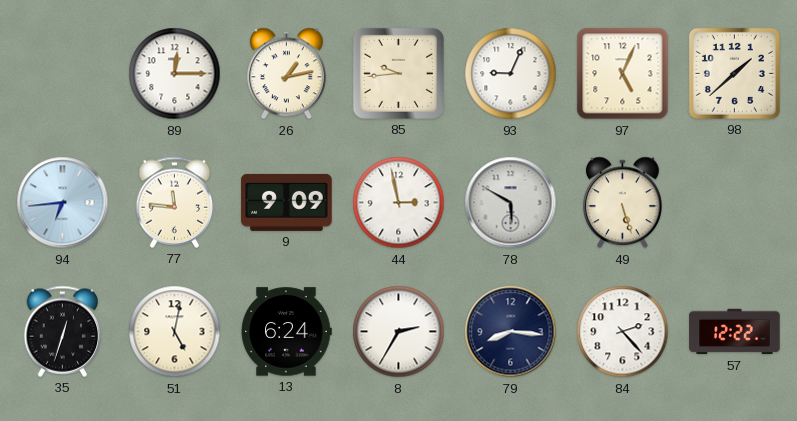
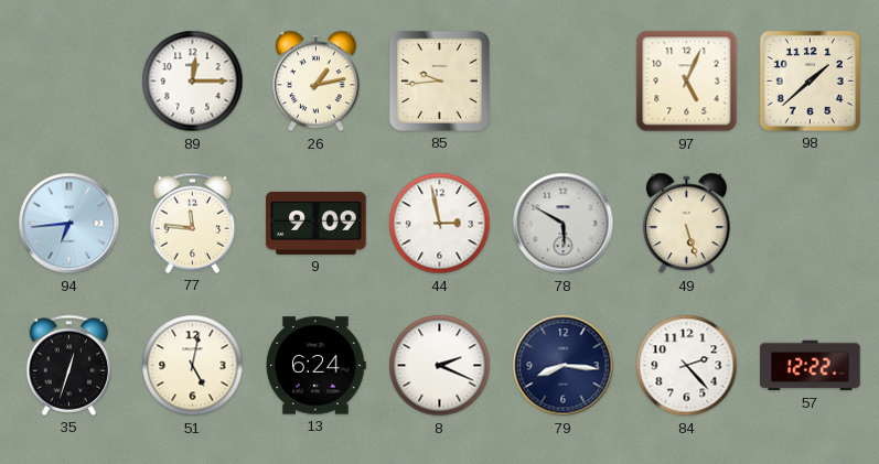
93: 9:04 -> none
8: 2:35 -> 2:19
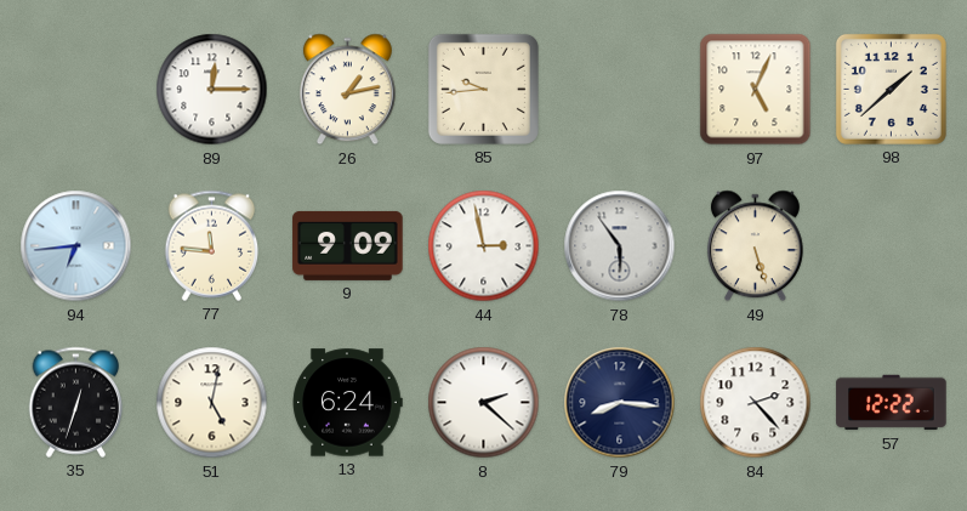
78: 5:50 -> 5:54
8: 2:19 -> 2:22
